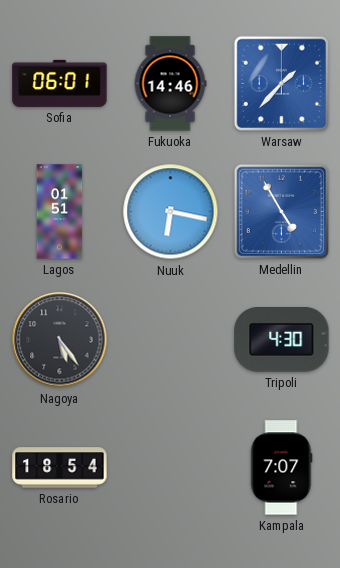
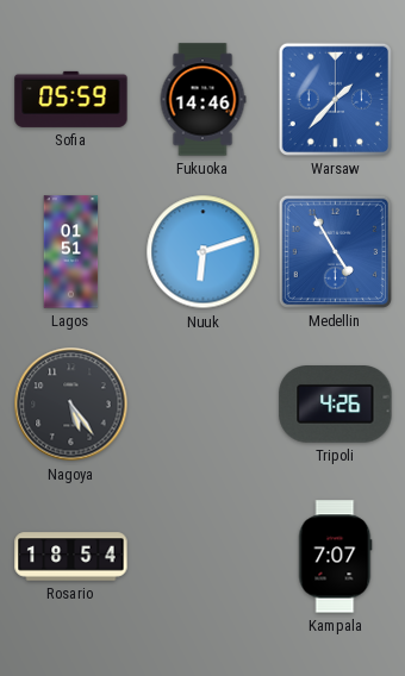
Sofia: 06:01 -> 05:59
Nuuk: 6:17 -> 6:12
Tripoli: 4:30 -> 4:26
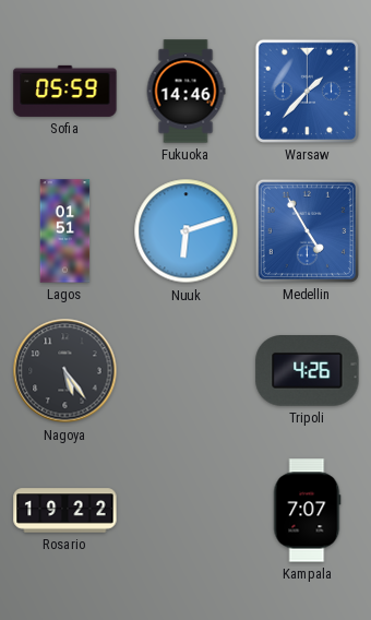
Rosario: 18:54 -> 19:22
